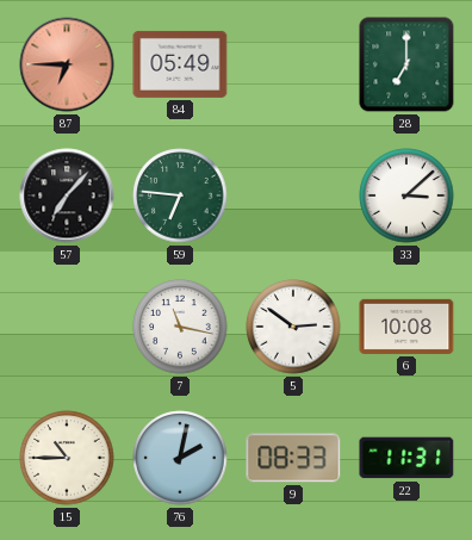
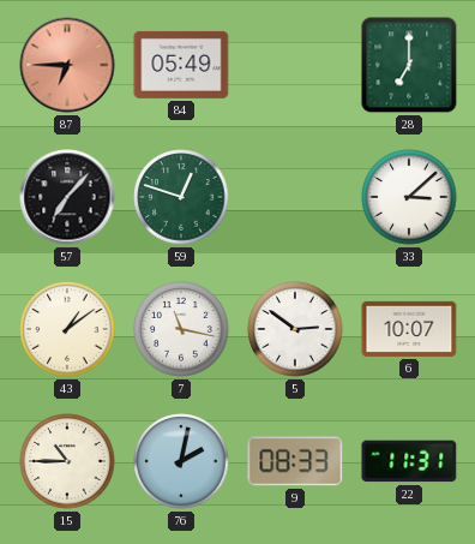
59: 6:46 -> 12:48
43: none -> 1:09
6: 10:08 -> 10:07
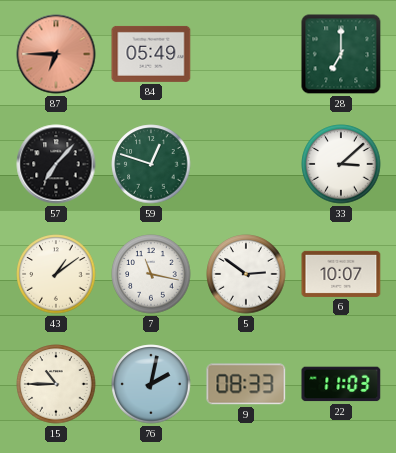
22: 11:31 -> 11:03
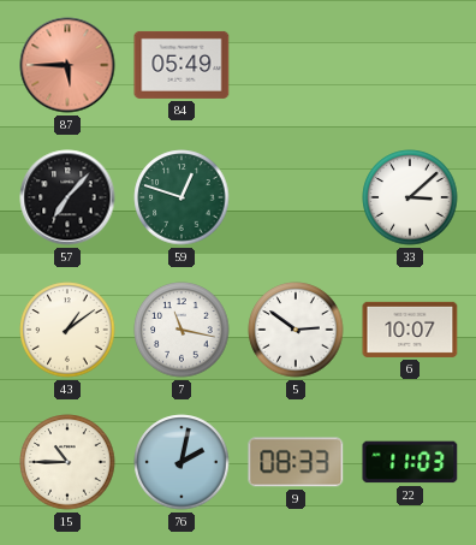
87: 6:45 -> 5:45
28: 7:00 -> none
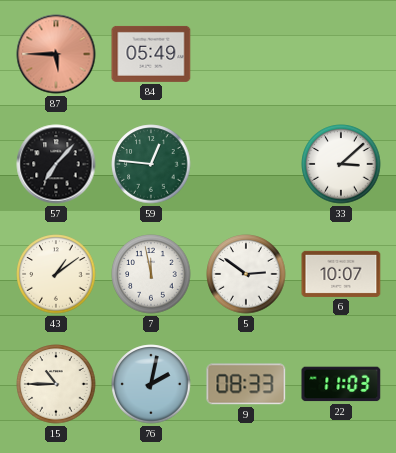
59: 12:48 -> 12:46
7: 11:17 -> 11:58
